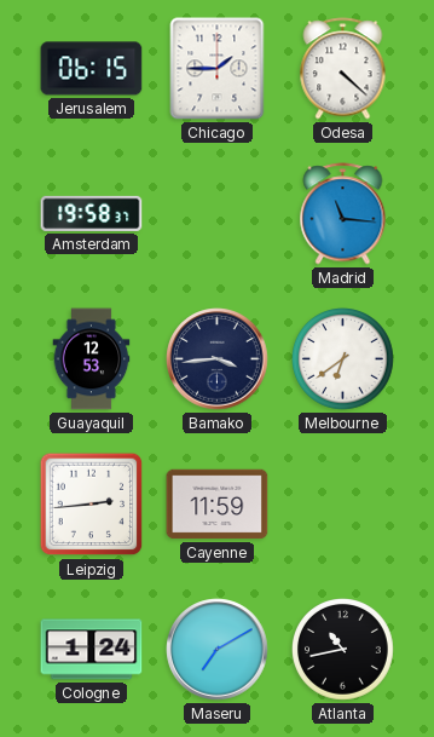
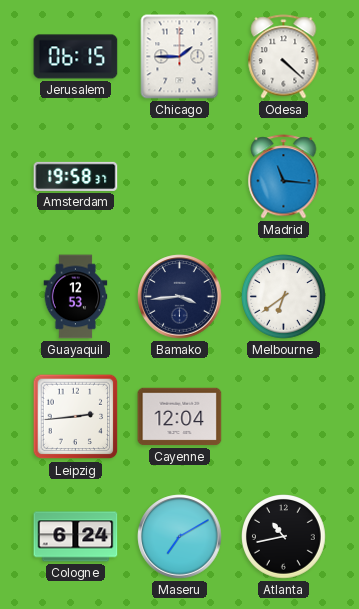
Cayenne: 11:59 -> 12:04
Cologne: 1:24 -> 6:24
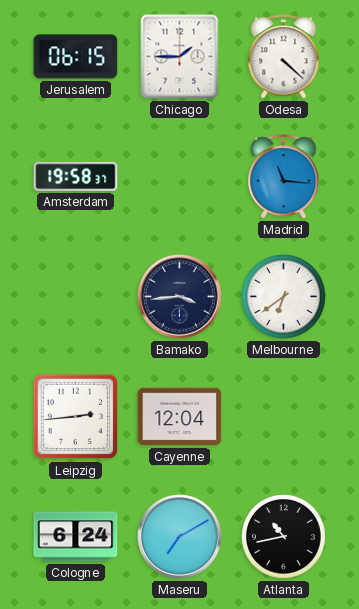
Guayaquil: 12:53 -> none
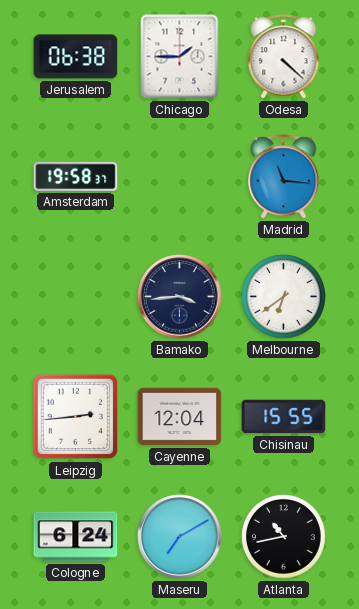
Jerusalem: 06:15 -> 06:38
Chisinau: none -> 15:55
